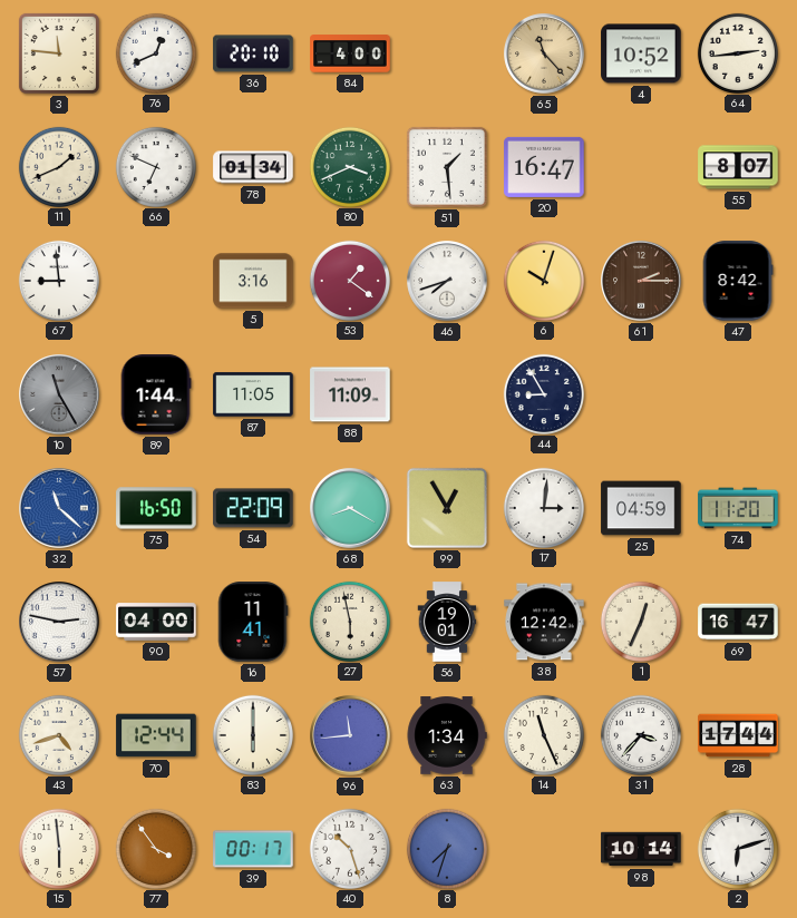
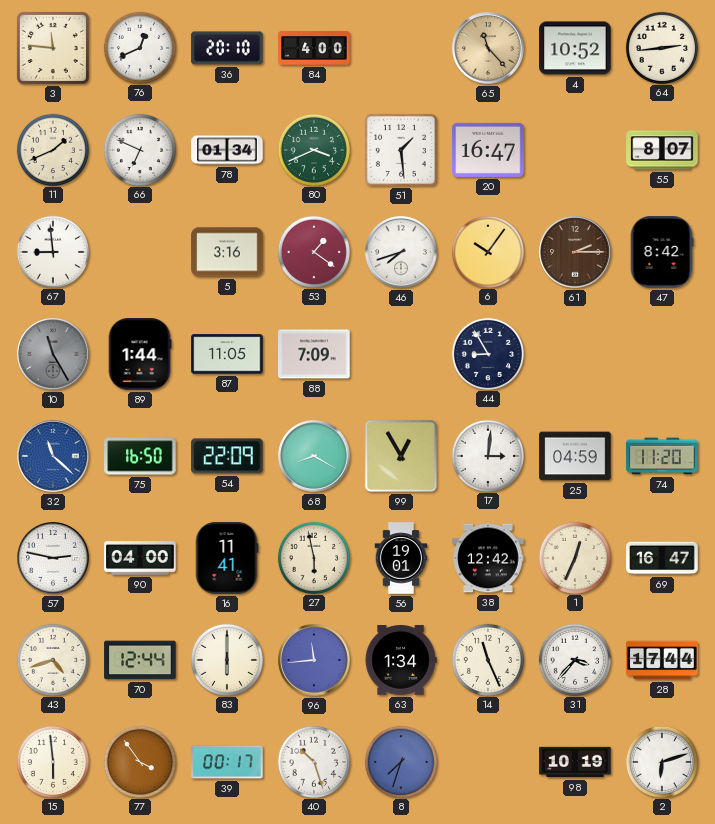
6: 10:03 -> 10:06
88: 11:09 -> 7:09
98: 10:14 -> 10:19
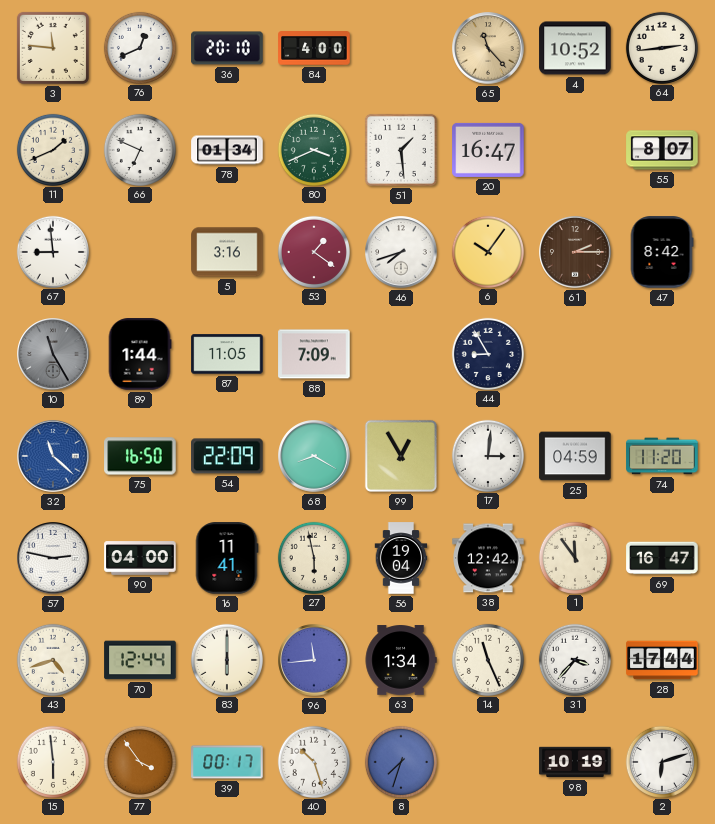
56: 19:01 -> 19:04
1: 12:34 -> 11:54
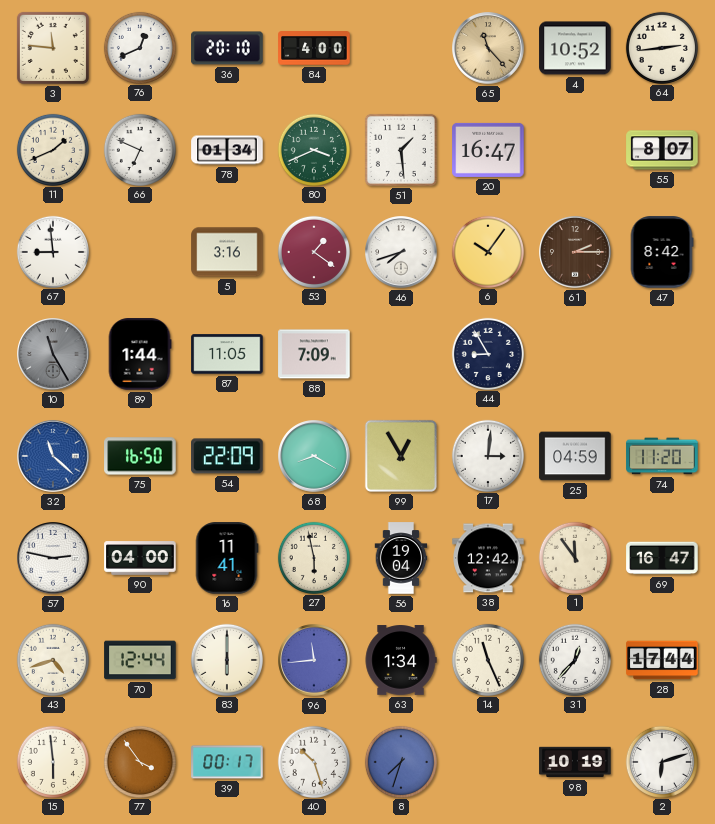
31: 3:37 -> 12:37
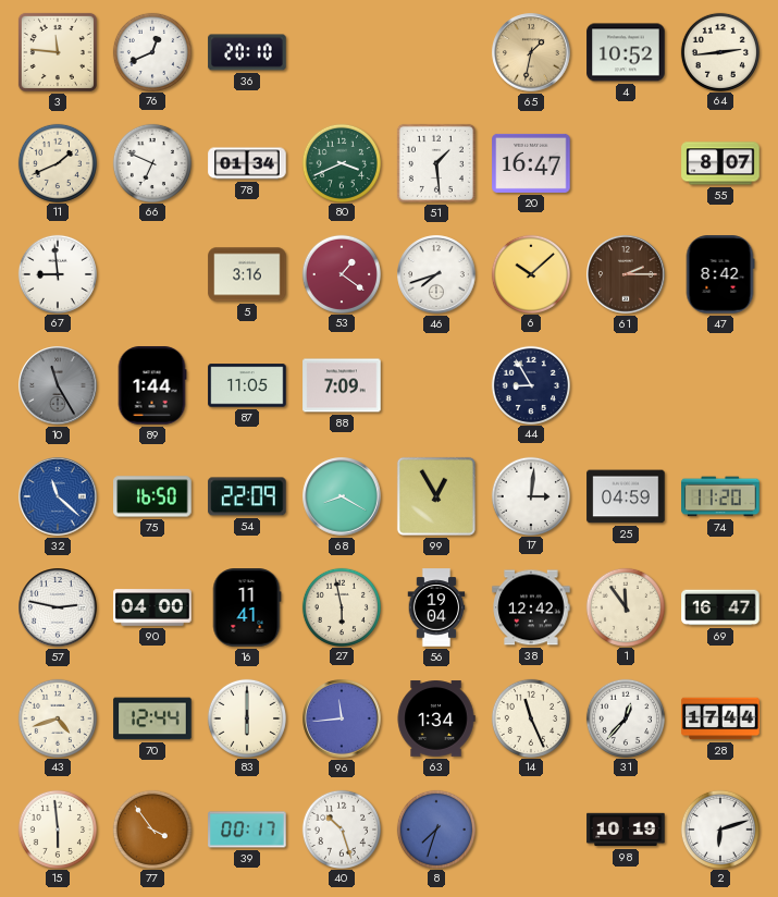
84: 4:00 -> none
65: 11:23 -> 1:32
6: 10:06 -> 10:08
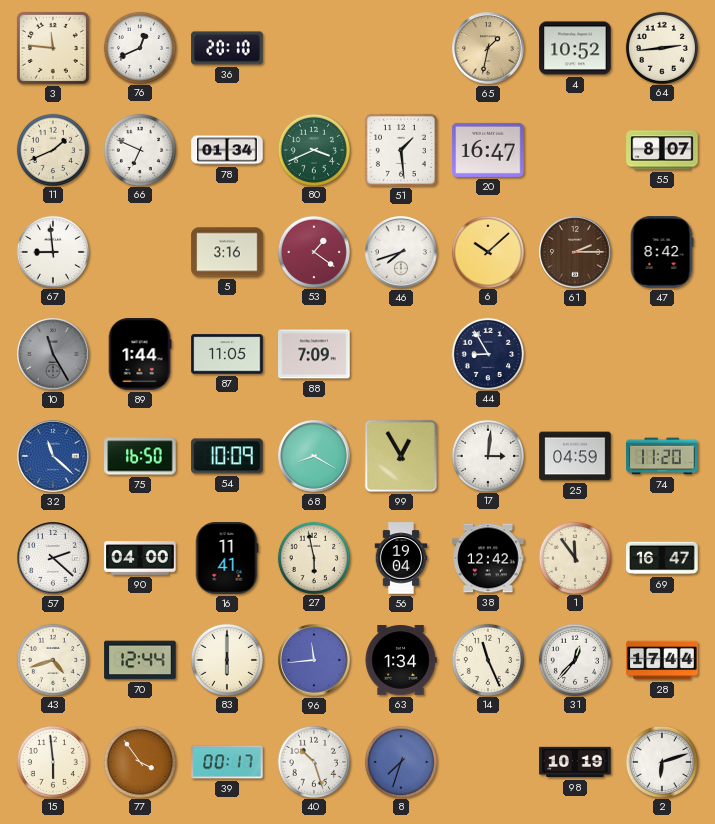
54: 22:09 -> 10:09
57: 2:47 -> 2:22
